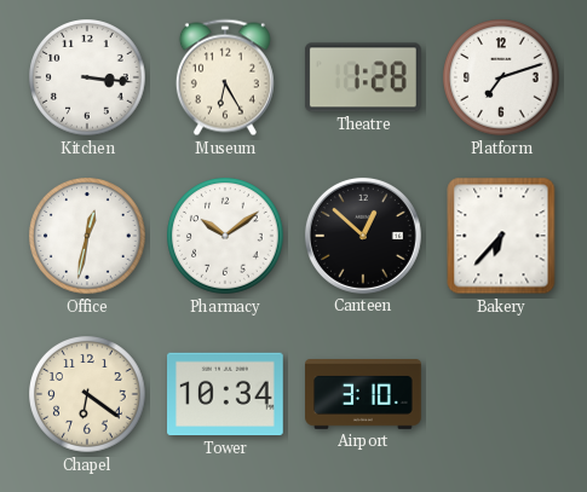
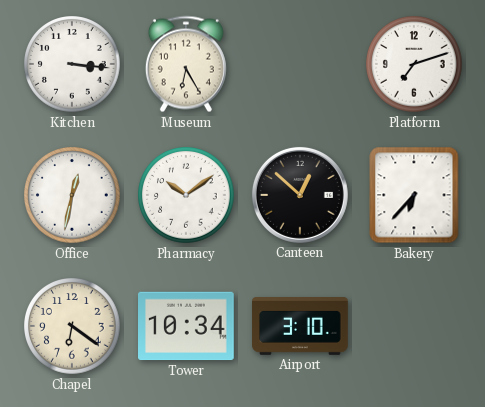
Theatre: 1:28 -> none
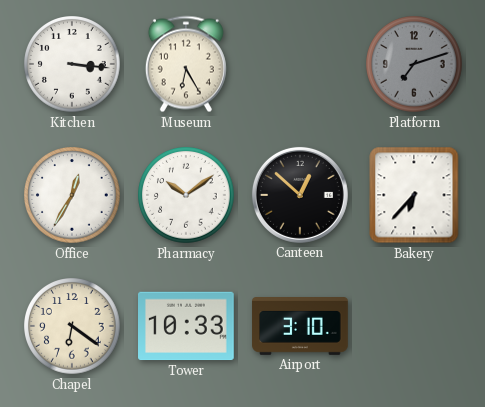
Platform dial: white -> grey
Office: 12:32 -> 12:35
Tower: 10:34 -> 10:33
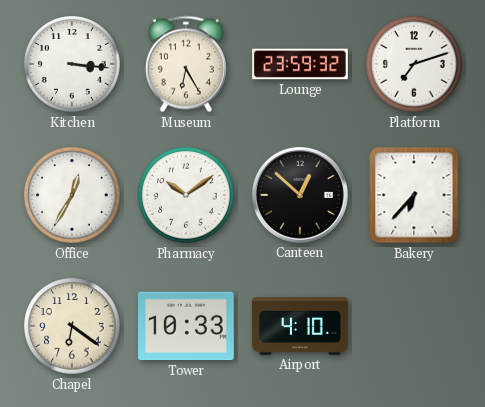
Lounge: none -> 23:59
Platform dial: grey -> white
Airport: 3:10 -> 4:10
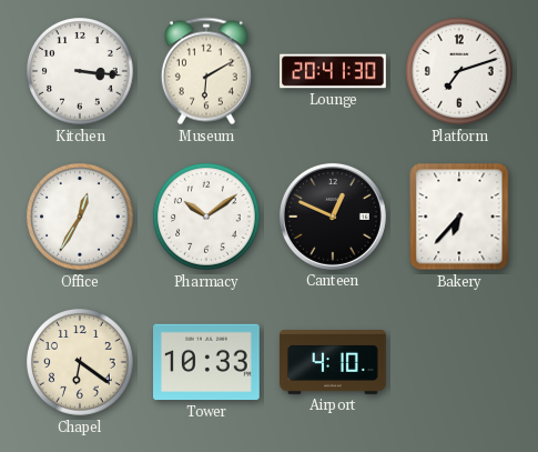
Museum: 6:25 -> 6:10
Lounge: 23:59 -> 20:41
Canteen: 12:52 -> 12:49
